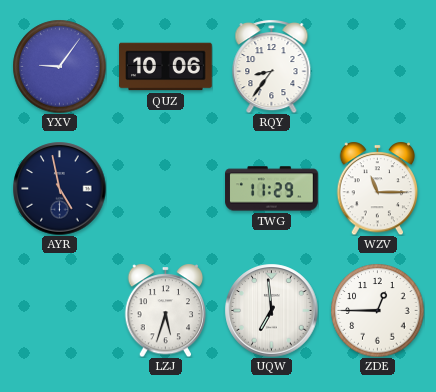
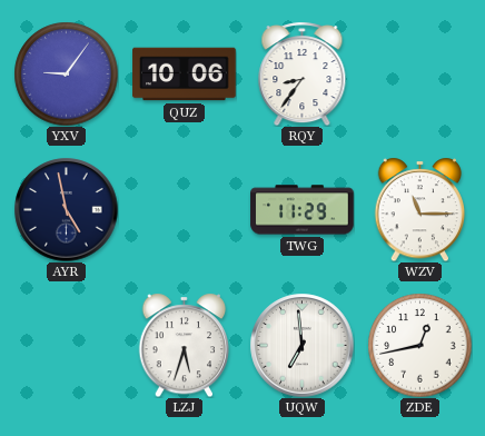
ZDE: 12:45 -> 12:43
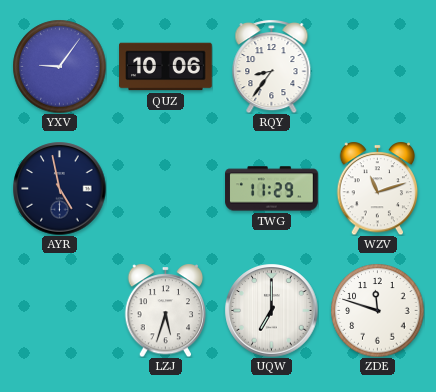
WZV: 11:15 -> 11:12
UQW: 6:59 -> 7:00
ZDE: 12:43 -> 11:48
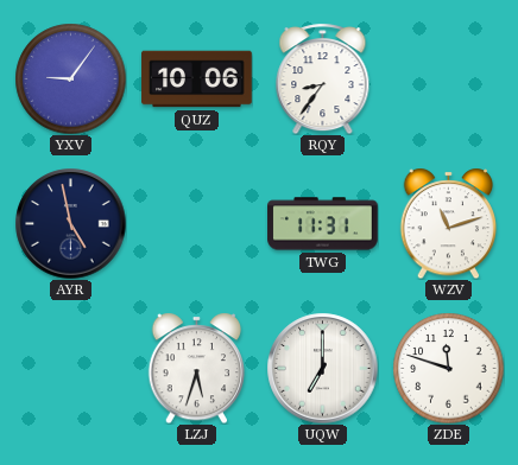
TWG: 11:29 -> 11:31
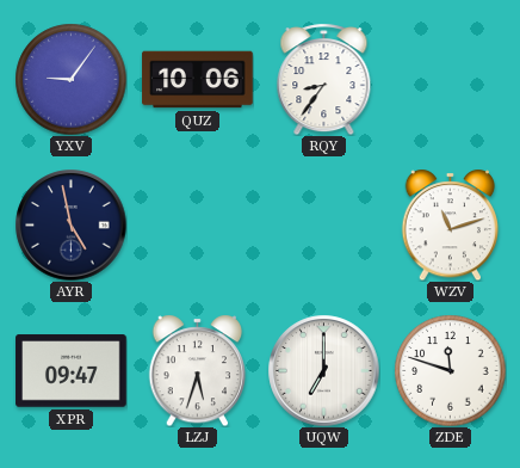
TWG: 11:31 -> none
XPR: none -> 09:47
